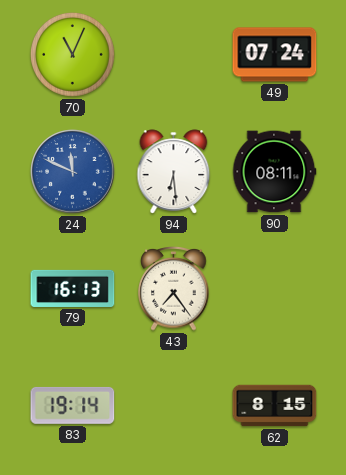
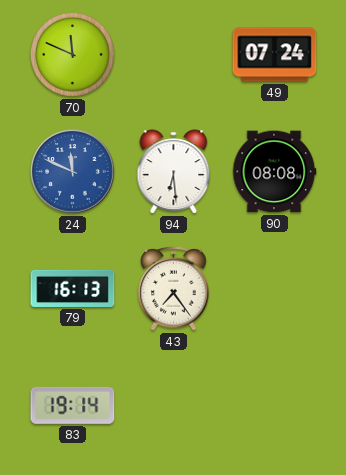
70: 11:04 -> 11:49
90: 08:11 -> 08:08
62: 8:15 -> none
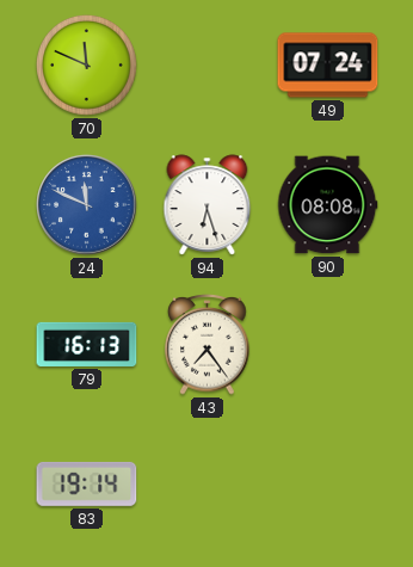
94: 6:29 -> 6:27
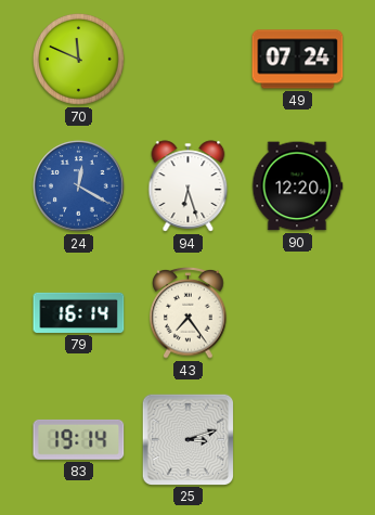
24: 11:49 -> 12:20
90: 08:08 -> 12:20
79: 16:13 -> 16:14
25: none -> 3:12
